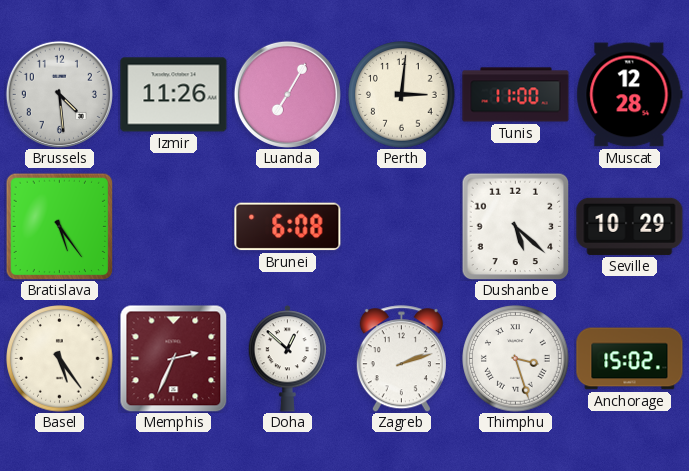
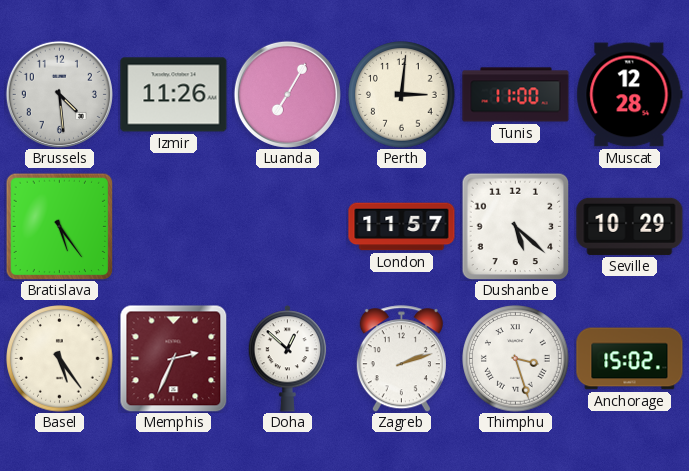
Brunei: 6:08 -> none
London: none -> 11:57
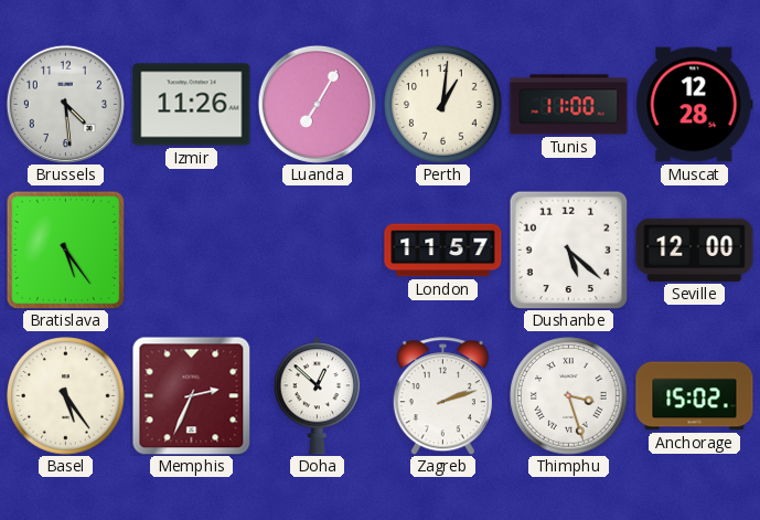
Perth: 3:01 -> 1:01
Seville: 10:29 -> 12:00
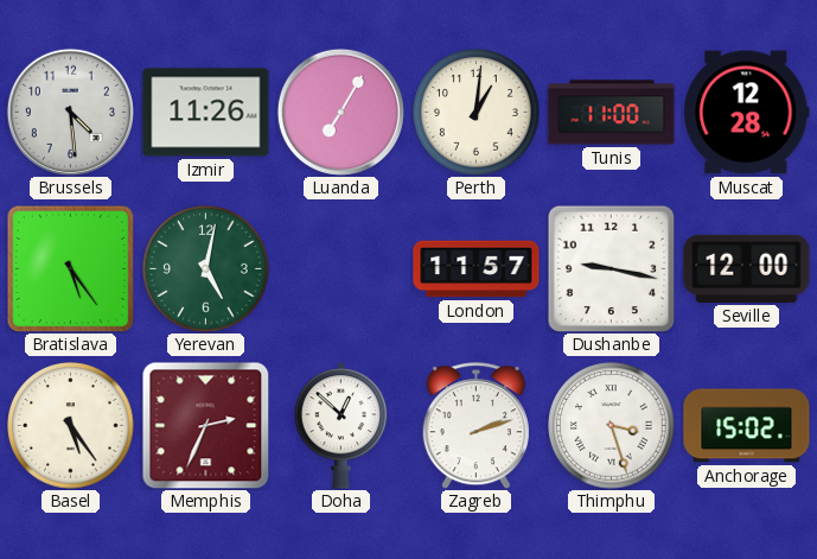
Yerevan: none -> 5:02
Dushanbe: 5:22 -> 9:17
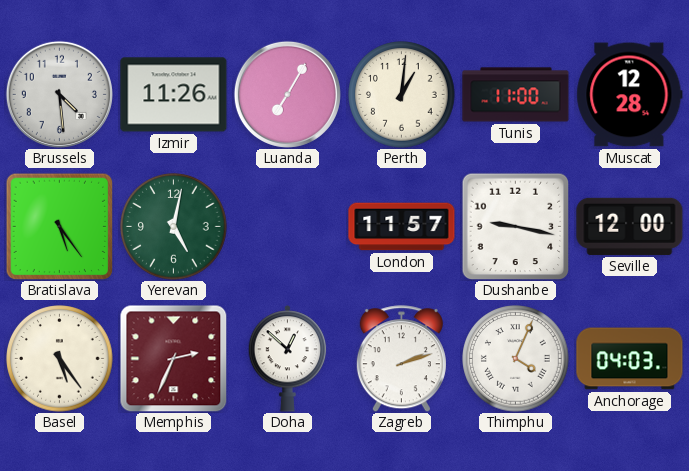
Thimphu: 3:27 -> 4:04
Anchorage: 15:02 -> 04:03
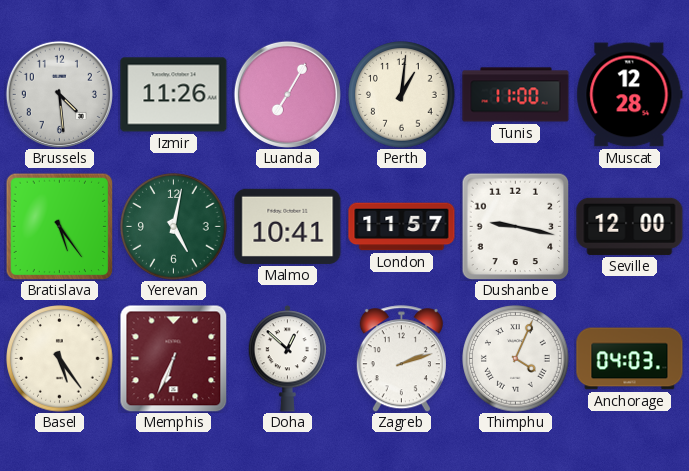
Malmo: none -> 10:41
Memphis: 2:34 -> 6:34
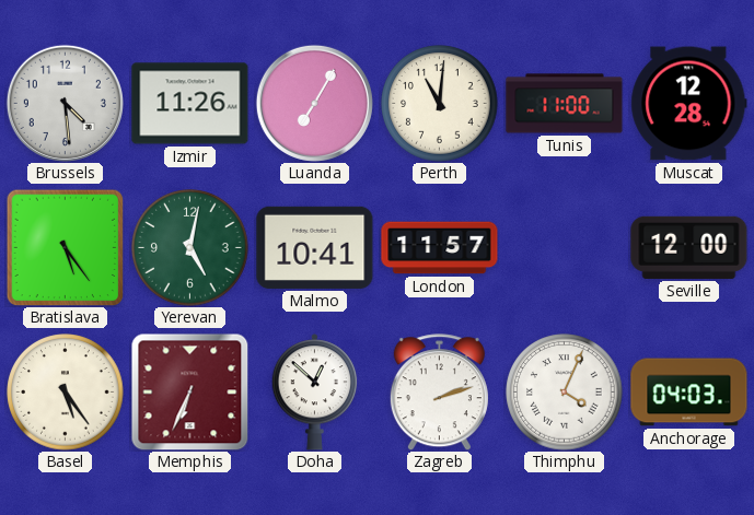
Perth: 1:01 -> 11:01
Dushanbe: 9:17 -> none
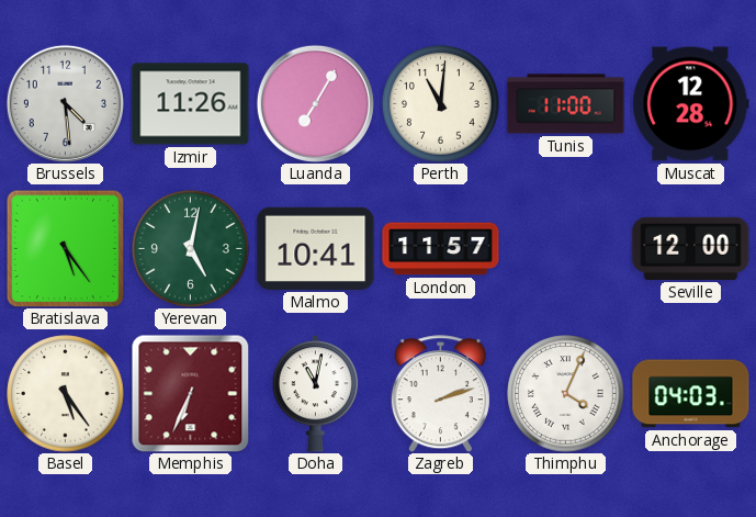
Doha: 12:52 -> 11:02
